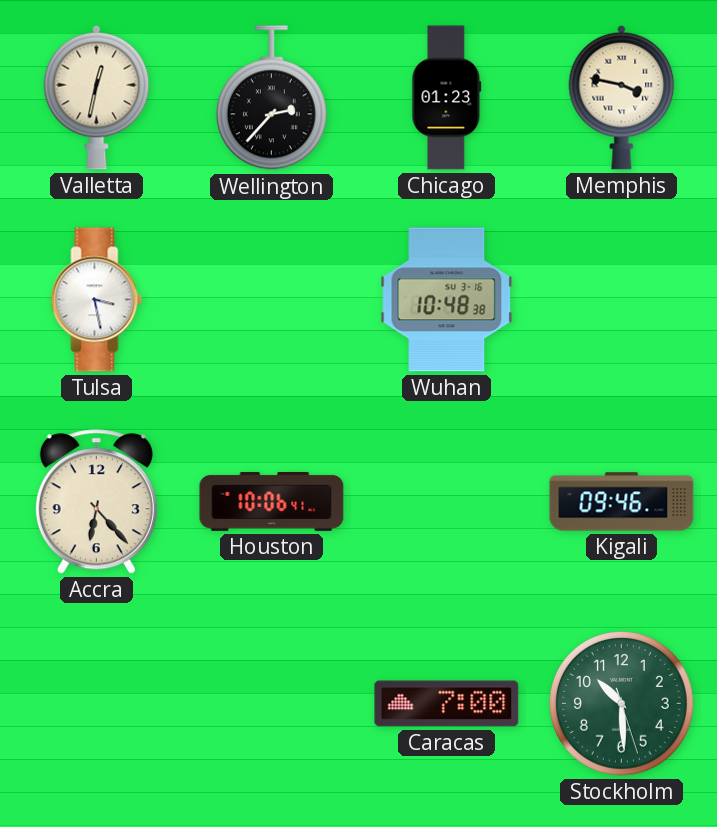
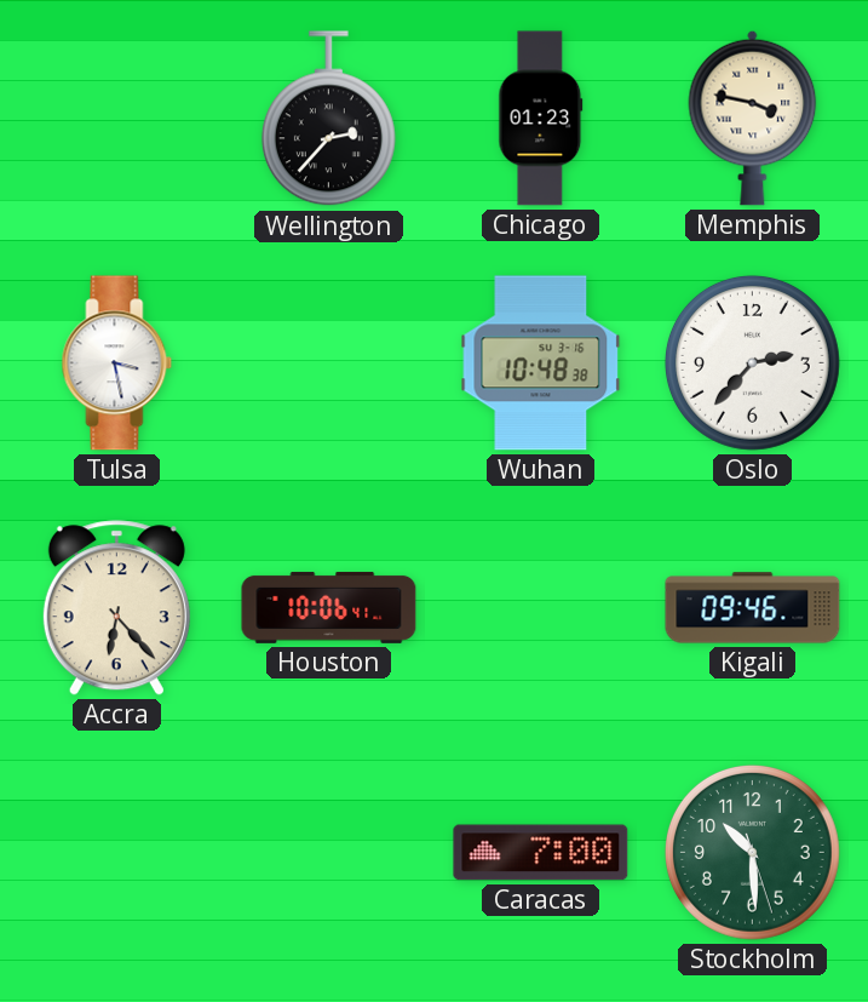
Valletta: 12:32 -> none
Oslo: none -> 2:37
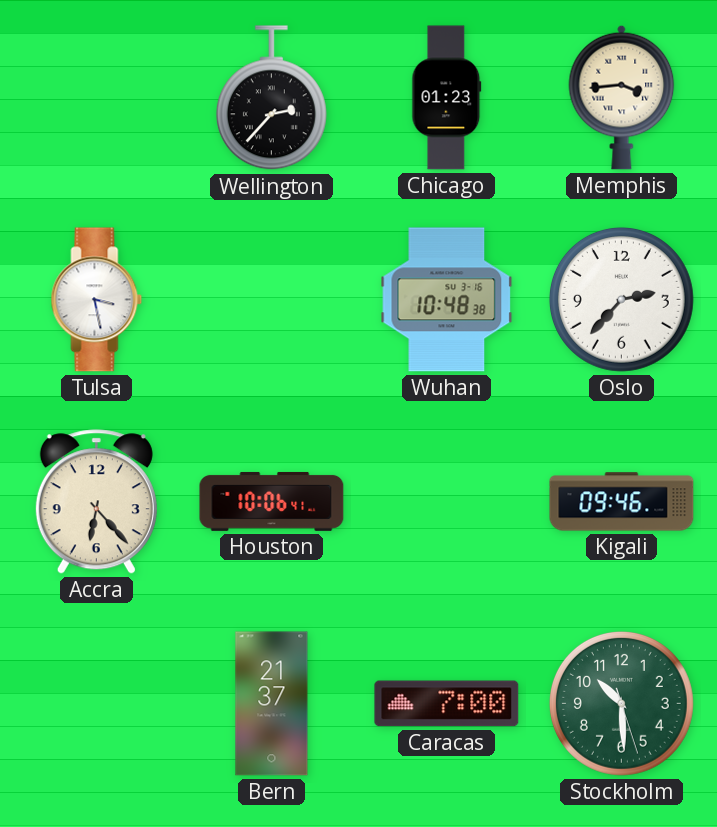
Memphis: 3:47 -> 3:44
Bern: none -> 21:37
